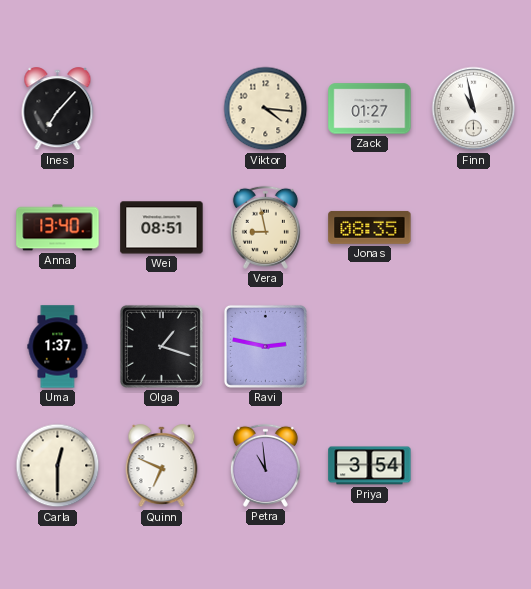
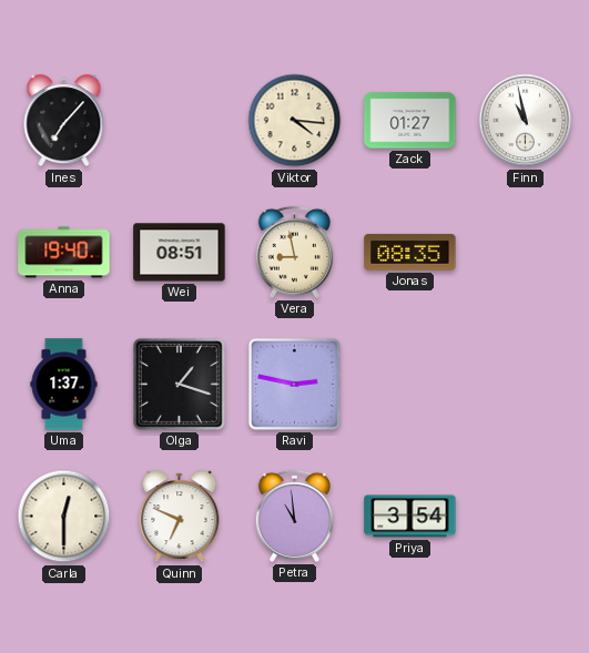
Anna: 13:40 -> 19:40
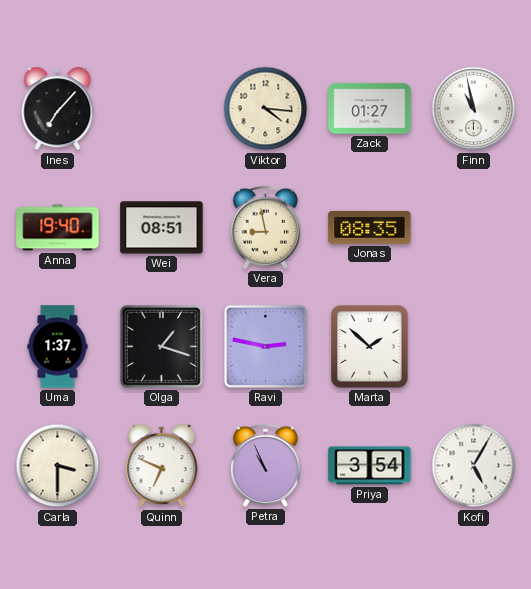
Marta: none -> 1:52
Carla: 12:30 -> 3:30
Petra: 10:59 -> 10:56
Kofi: none -> 5:05
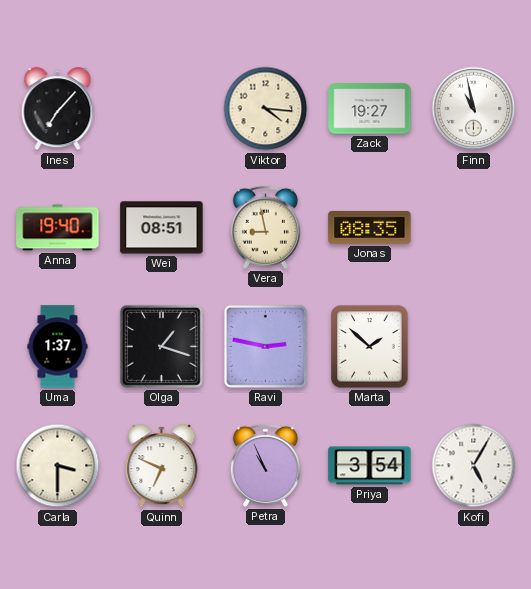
Zack: 01:27 -> 19:27
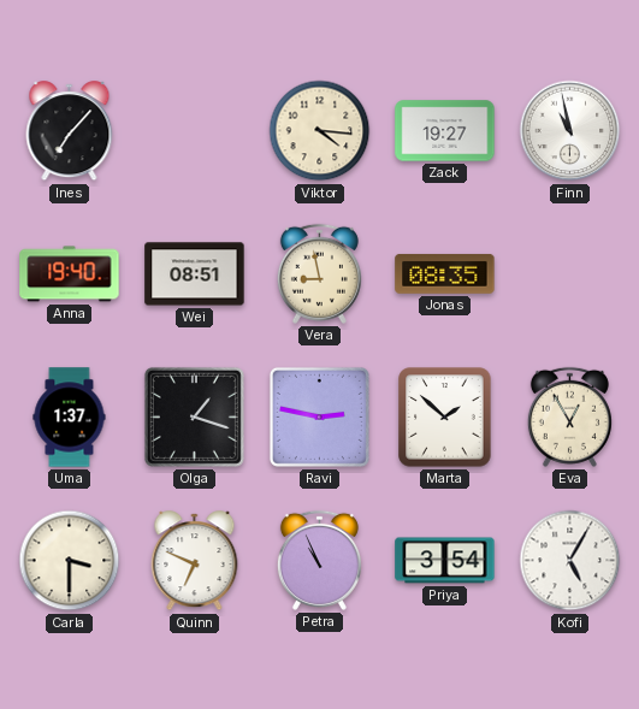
Eva: none -> 12:55
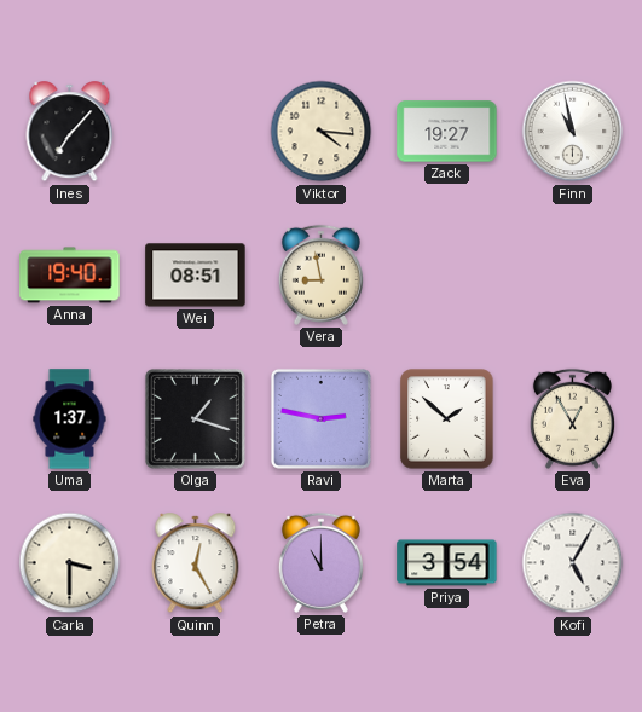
Jonas: 08:35 -> none
Quinn: 6:49 -> 12:25
Petra: 10:56 -> 11:00
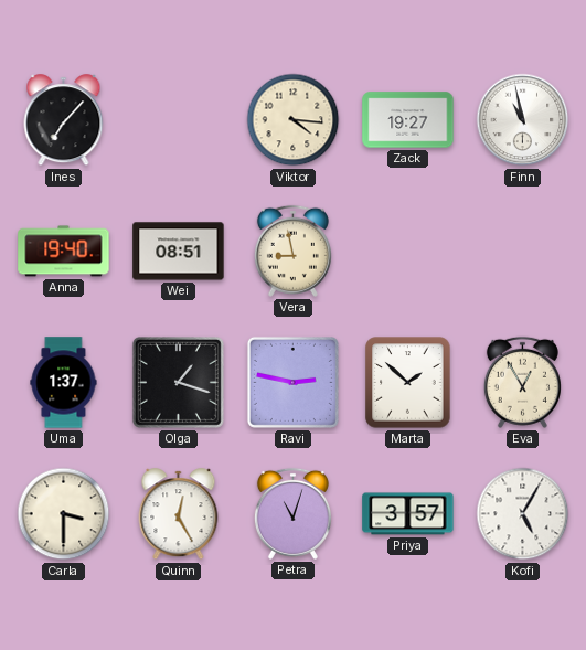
Petra: 11:00 -> 11:03
Priya: 3:54 -> 3:57
